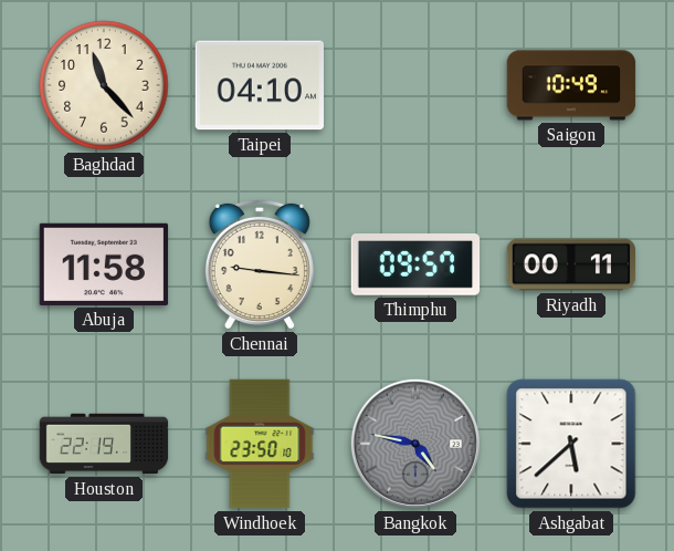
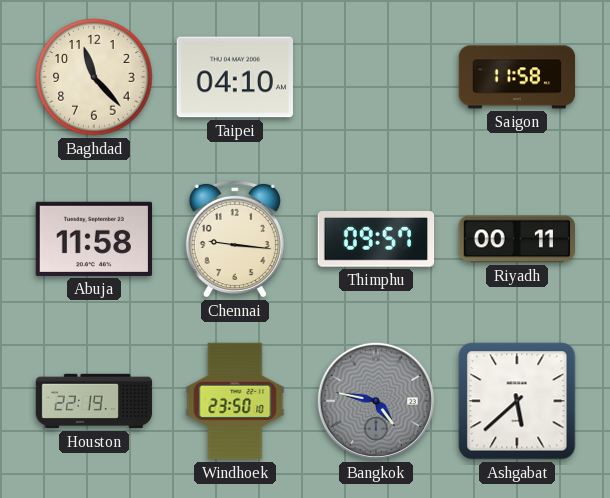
Saigon: 10:49 -> 11:58
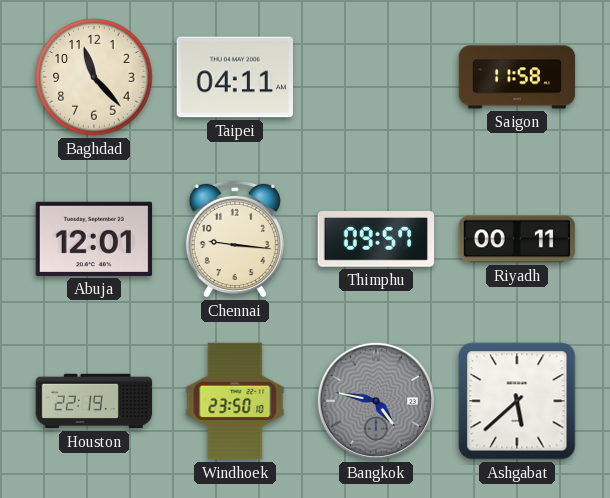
Taipei: 04:10 -> 04:11
Abuja: 11:58 -> 12:01
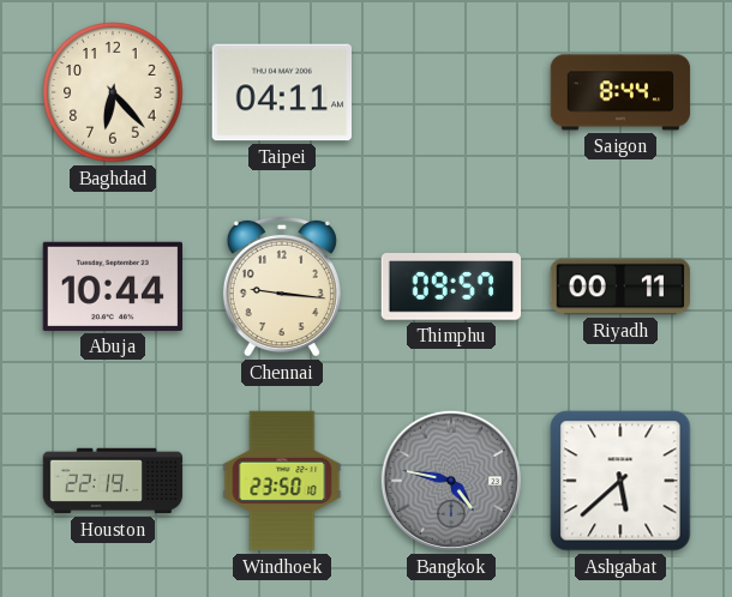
Baghdad: 11:23 -> 6:23
Saigon: 11:58 -> 8:44
Abuja: 12:01 -> 10:44
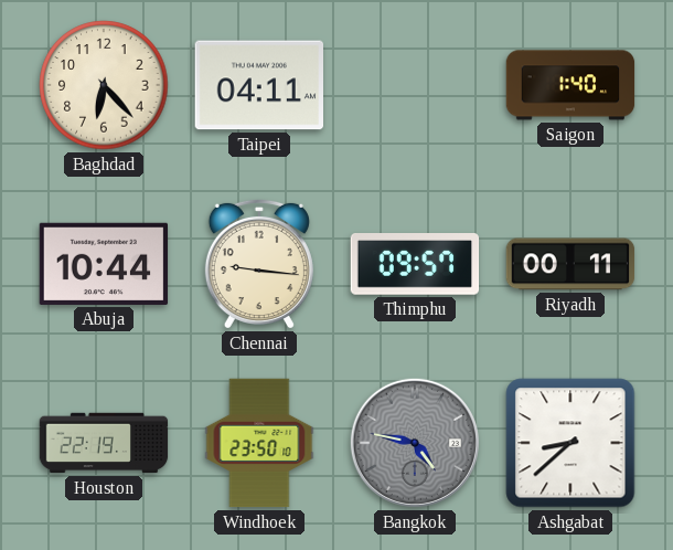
Saigon: 8:44 -> 1:40
Ashgabat: 5:38 -> 8:38
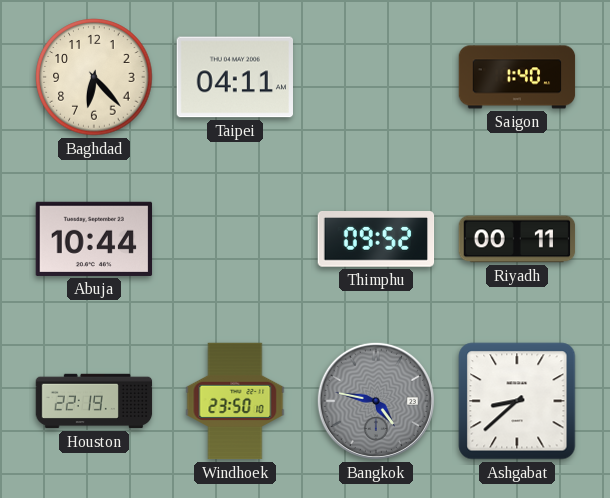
Chennai: 9:16 -> none
Thimphu: 09:57 -> 09:52
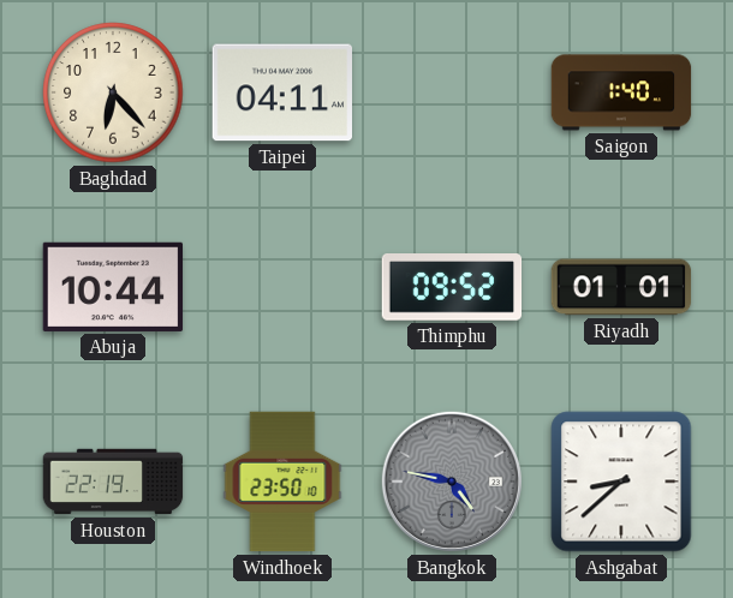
Riyadh: 00:11 -> 01:01
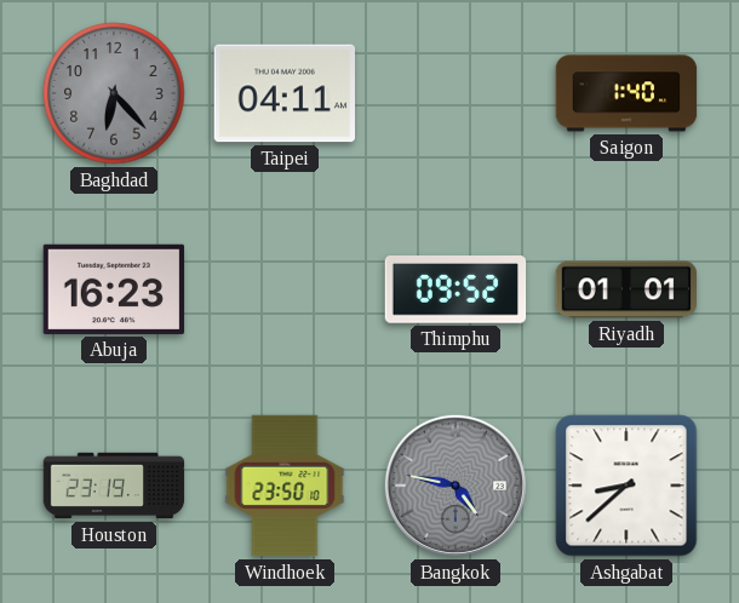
Baghdad dial: cream -> grey
Abuja: 10:44 -> 16:23
Houston: 22:19 -> 23:19
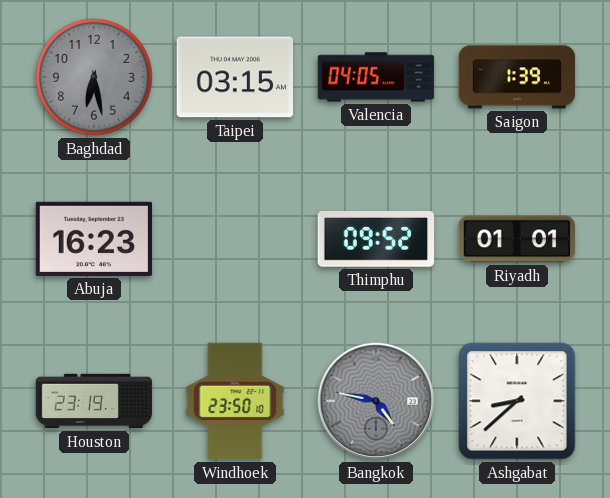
Baghdad: 6:23 -> 6:28
Taipei: 04:11 -> 03:15
Valencia: none -> 04:05
Saigon: 1:40 -> 1:39
